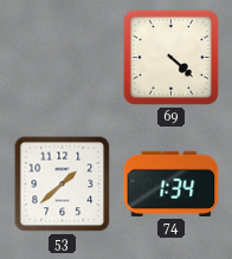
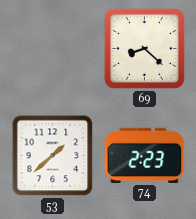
69: 4:22 -> 8:22
74: 1:34 -> 2:23
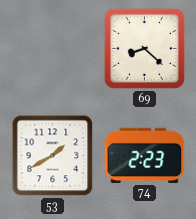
53: 1:38 -> 1:40
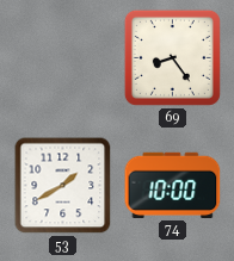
69: 8:22 -> 8:24
74: 2:23 -> 10:00
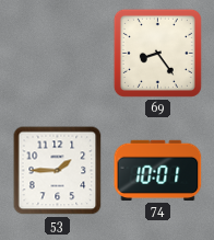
53: 1:40 -> 1:45
74: 10:00 -> 10:01
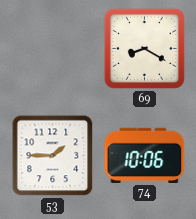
69: 8:24 -> 8:20
74: 10:01 -> 10:06
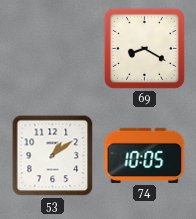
53: 1:45 -> 1:09
74: 10:06 -> 10:05
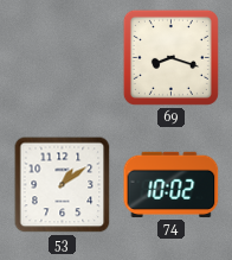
69: 8:20 -> 8:18
74: 10:05 -> 10:02
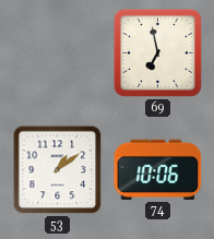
69: 8:18 -> 6:58
74: 10:02 -> 10:06
